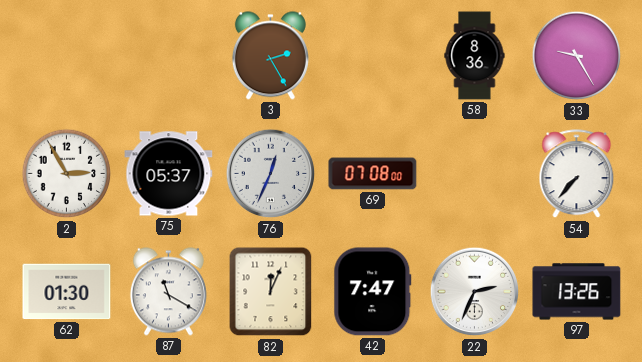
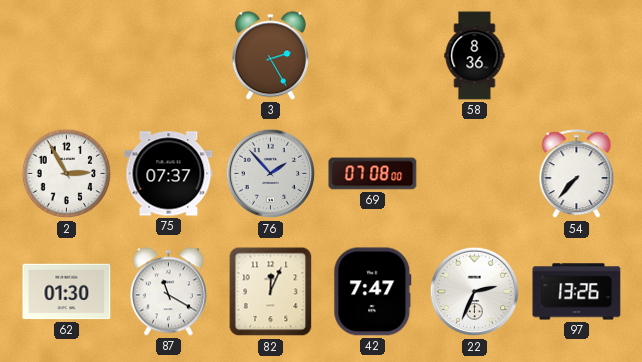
33: 9:25 -> none
75: 05:37 -> 07:37
76: 12:34 -> 1:53
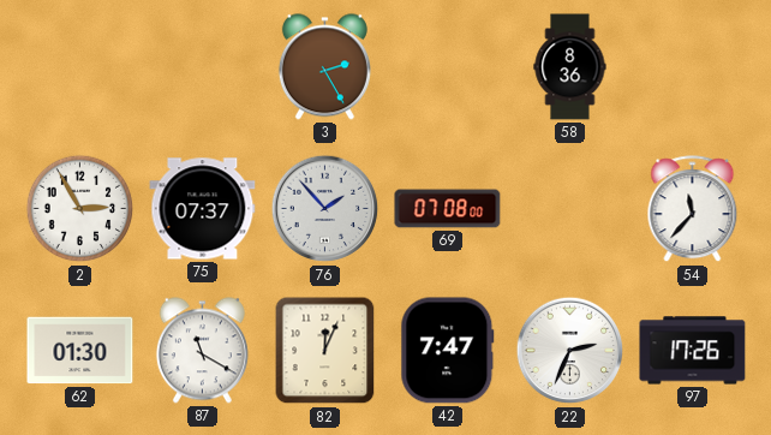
54: 7:37 -> 11:37
97: 13:26 -> 17:26
